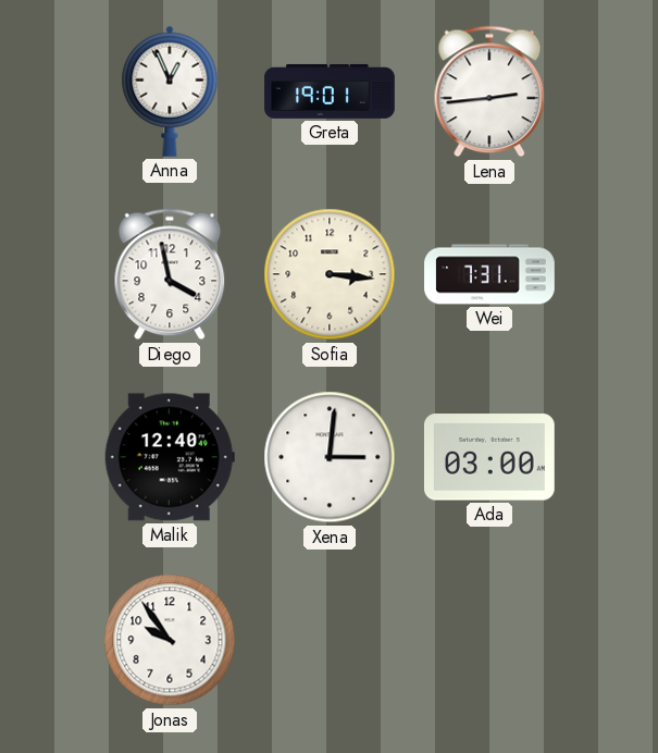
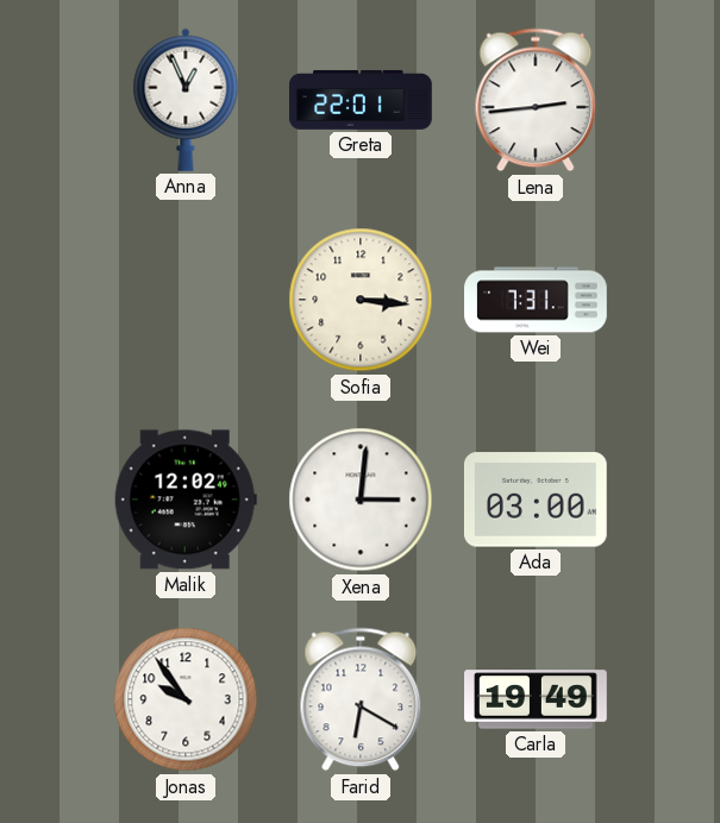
Greta: 19:01 -> 22:01
Diego: 3:58 -> none
Malik: 12:40 -> 12:02
Farid: none -> 6:20
Carla: none -> 19:49
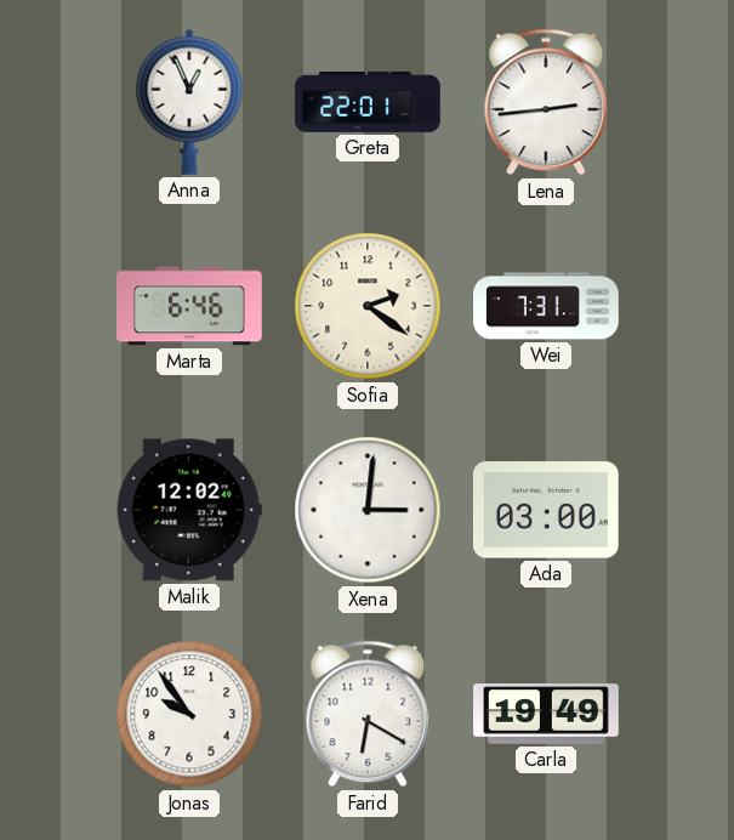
Marta: none -> 6:46
Sofia: 3:16 -> 2:21
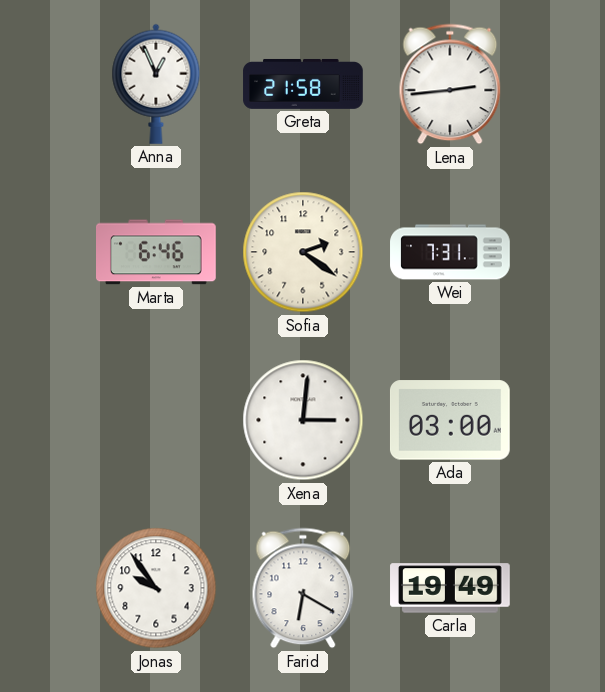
Greta: 22:01 -> 21:58
Malik: 12:02 -> none
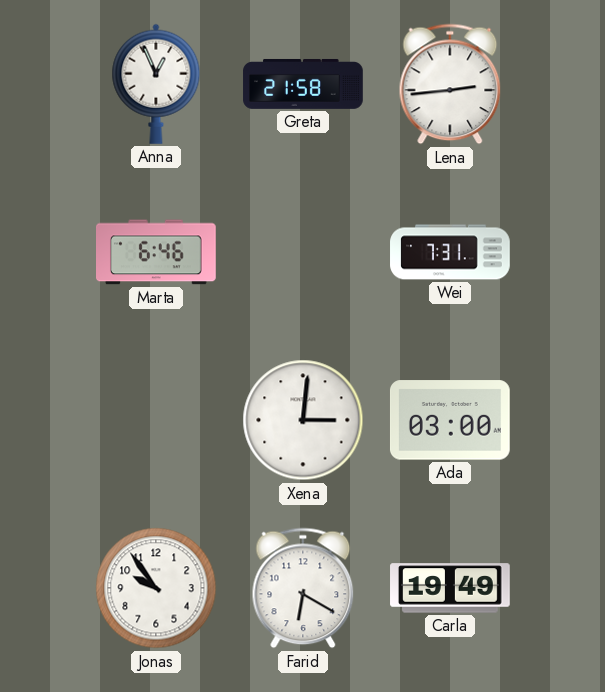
Sofia: 2:21 -> none
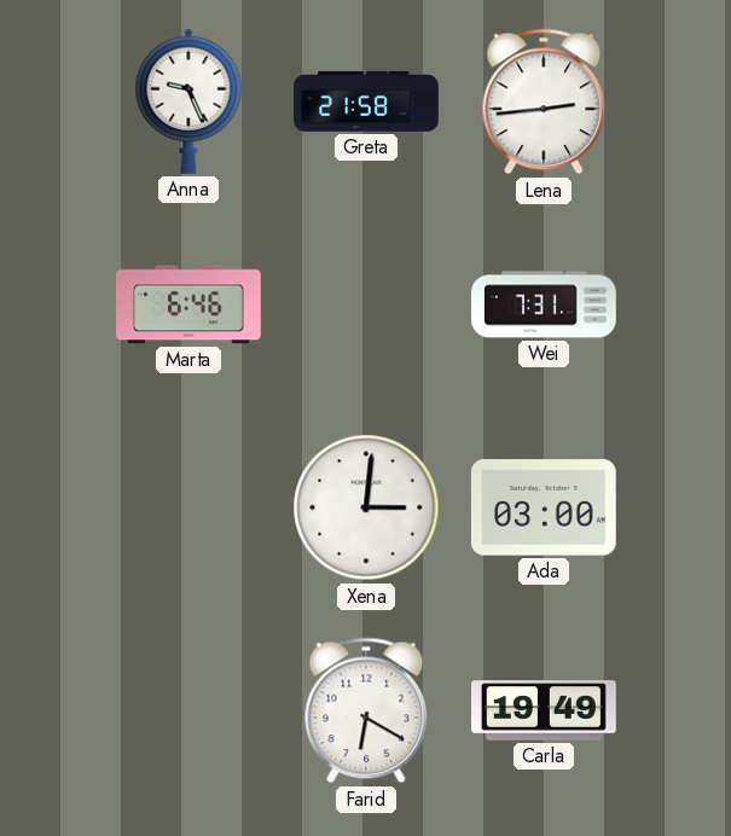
Anna: 12:56 -> 9:26
Jonas: 9:54 -> none
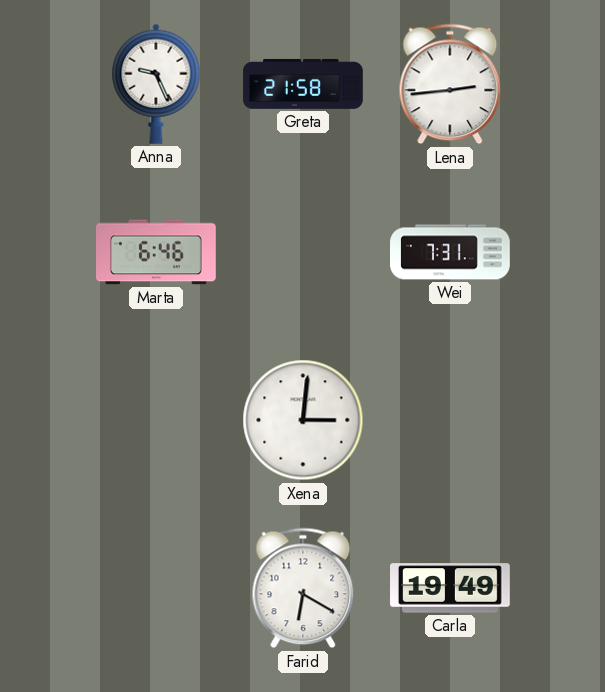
Ada: 03:00 -> none
